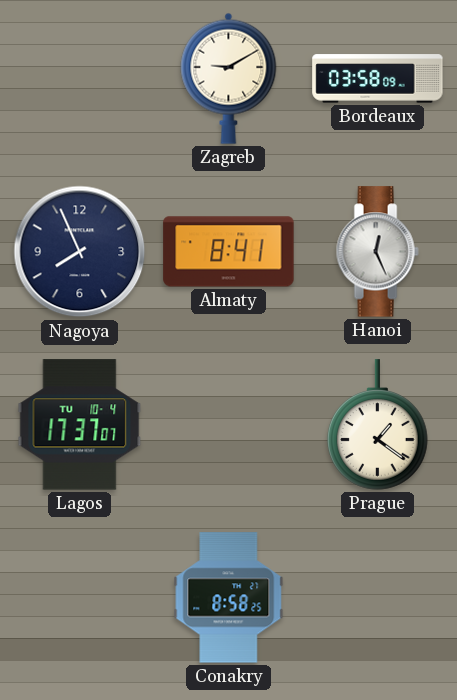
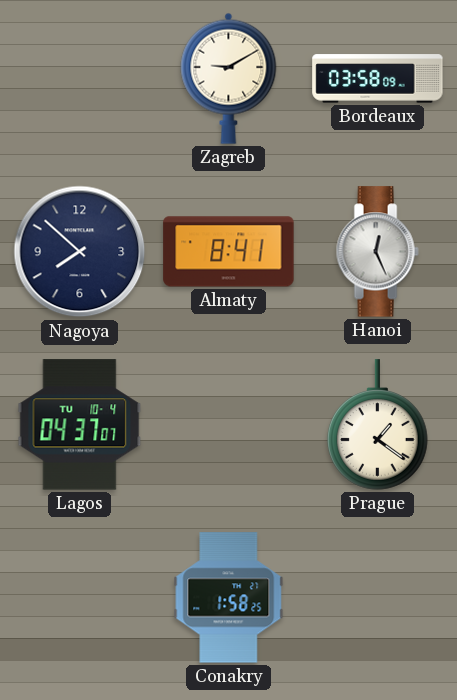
Nagoya: 7:56 -> 7:52
Lagos: 17:37 -> 04:37
Conakry: 8:58 -> 1:58
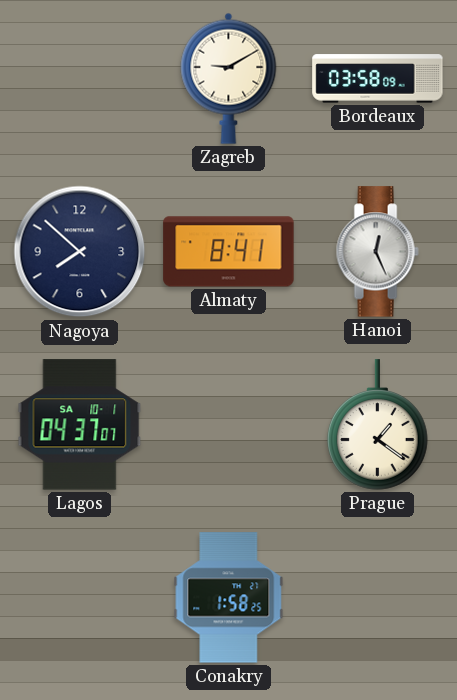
Lagos date: TU 10-4 -> SA 10-1
